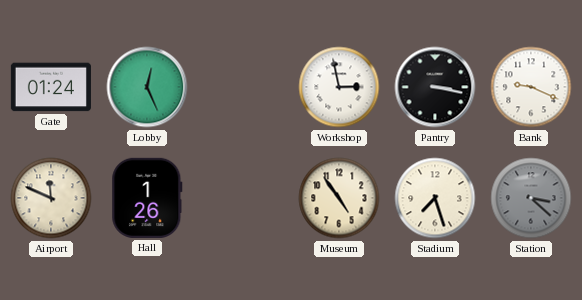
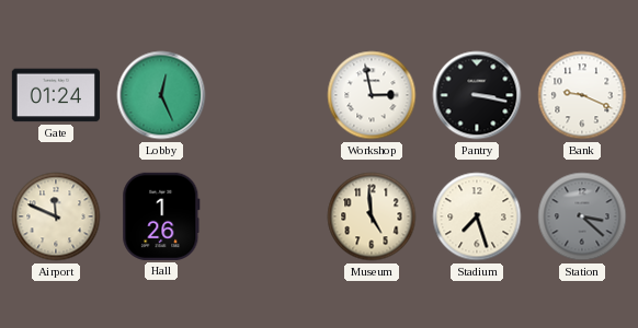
Museum: 4:54 -> 4:59
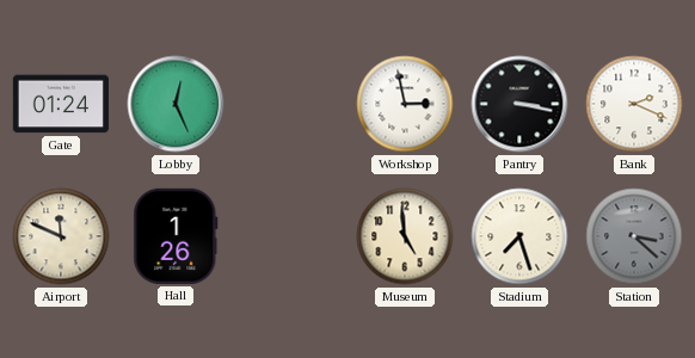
Bank: 9:19 -> 2:19
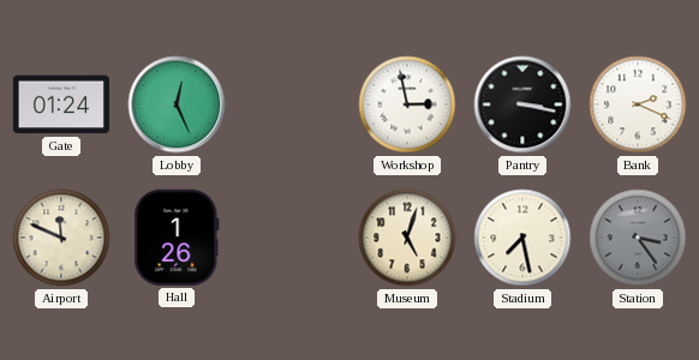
Museum: 4:59 -> 5:03
Stadium: 7:27 -> 7:28
Station: 3:22 -> 3:24
